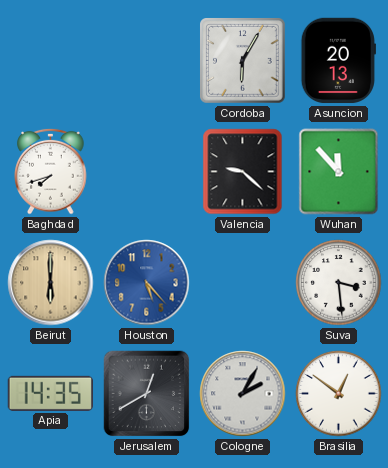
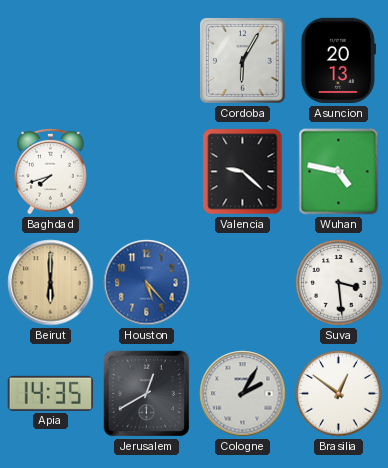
Wuhan: 11:53 -> 4:47
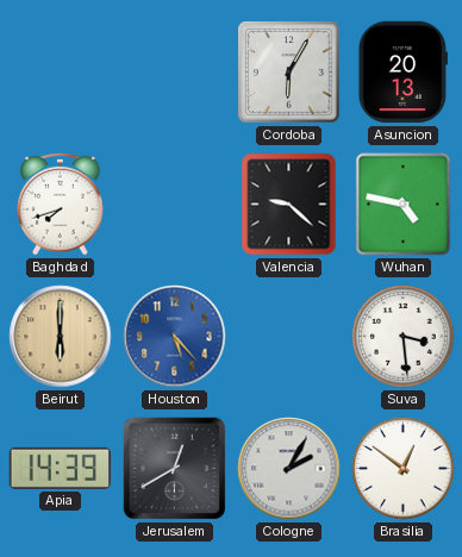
Apia: 14:35 -> 14:39
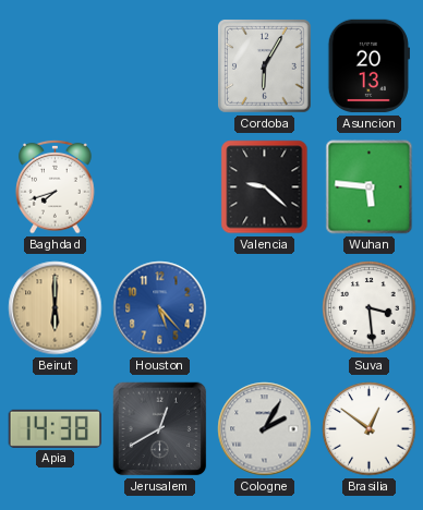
Wuhan: 4:47 -> 5:46
Apia: 14:39 -> 14:38
